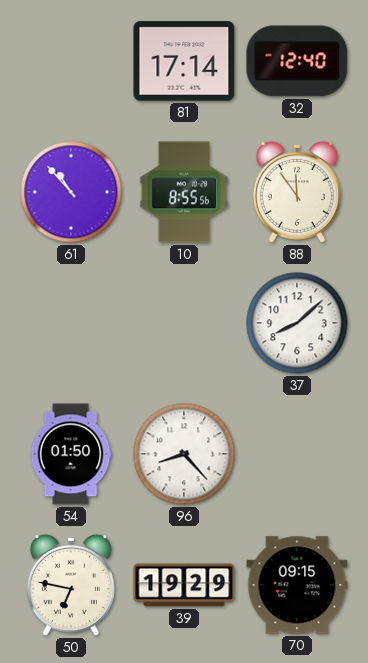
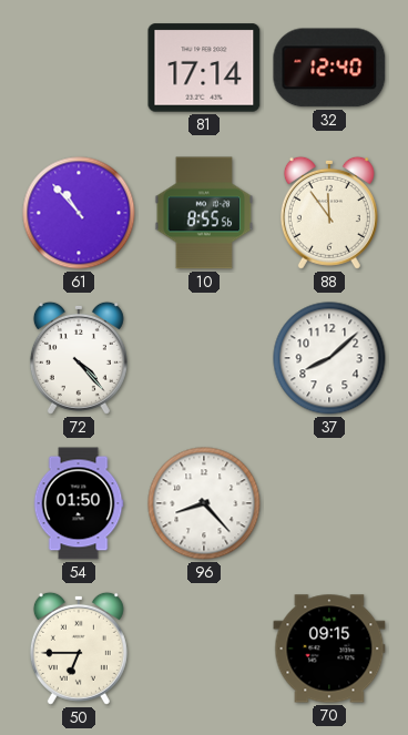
72: none -> 4:23
50: 6:47 -> 6:45
39: 19:29 -> none
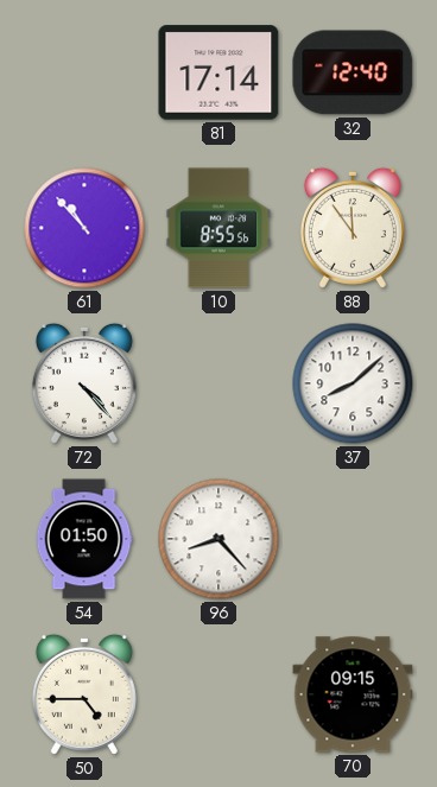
50: 6:45 -> 4:45
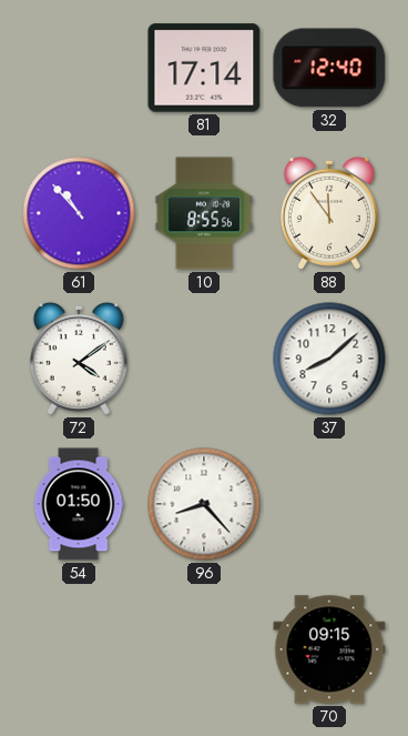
72: 4:23 -> 4:09
50: 4:45 -> none
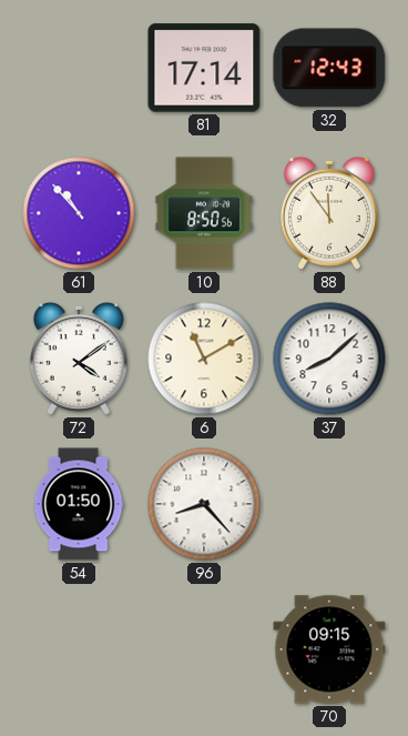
32: 12:40 -> 12:43
10: 8:55 -> 8:50
6: none -> 11:10
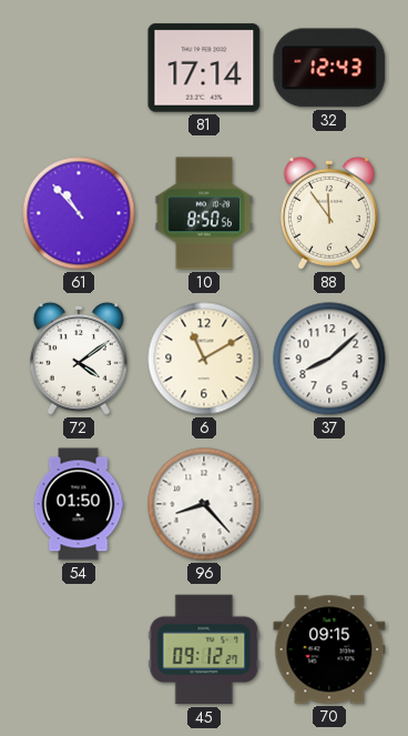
45: none -> 09:12
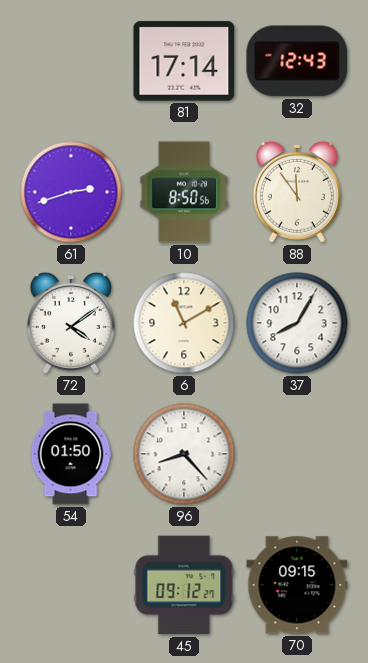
61: 10:53 -> 2:42
37: 8:08 -> 8:05
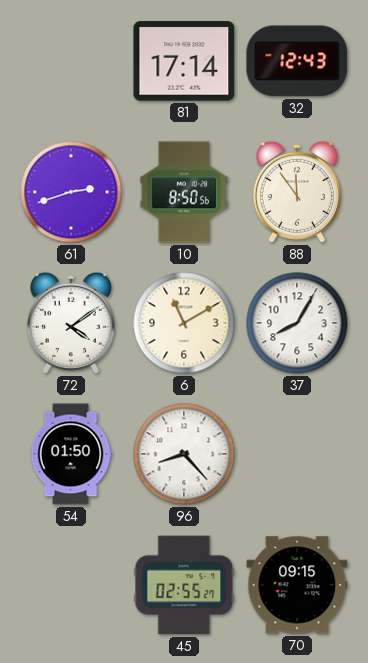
45: 09:12 -> 02:55
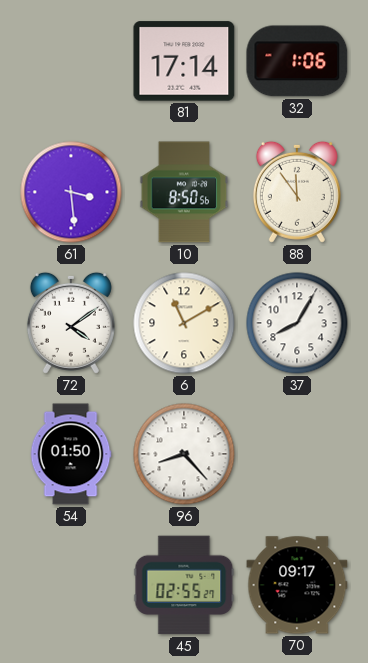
32: 12:43 -> 1:06
61: 2:42 -> 3:29
70: 09:15 -> 09:17
